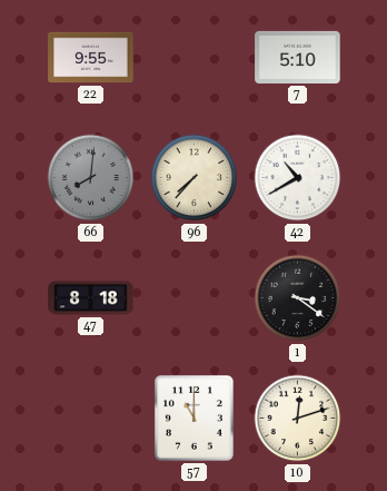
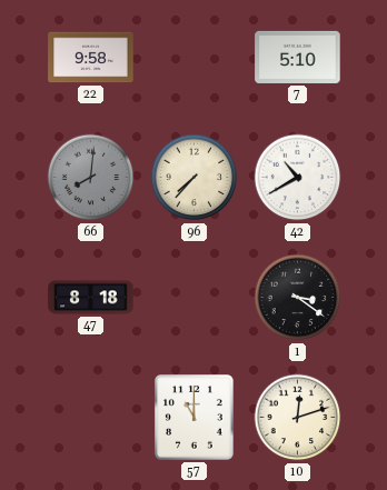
22: 9:55 -> 9:58
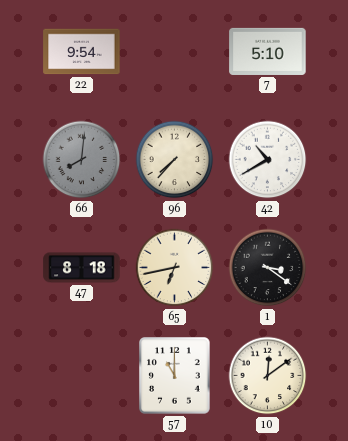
22: 9:58 -> 9:54
65: none -> 6:43
10: 12:12 -> 12:09
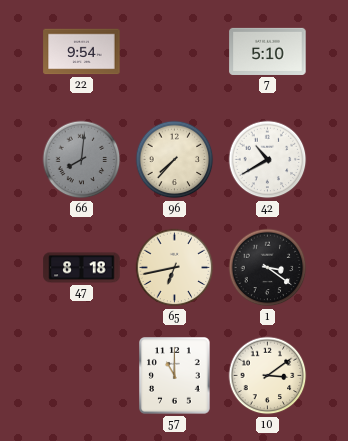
10: 12:09 -> 3:09
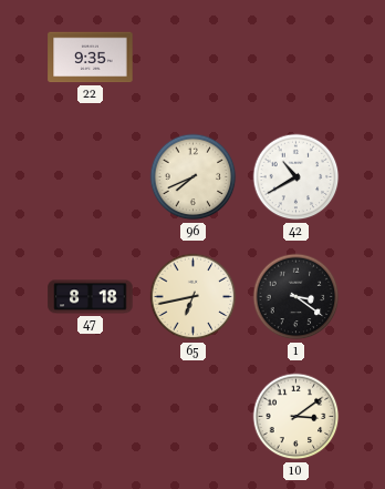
22: 9:54 -> 9:35
7: 5:10 -> none
66: 8:01 -> none
96: 7:37 -> 7:41
57: 11:00 -> none
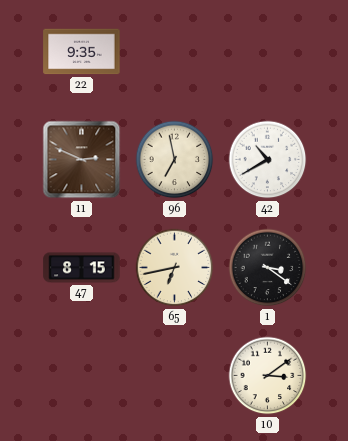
11: none -> 2:49
96: 7:41 -> 6:58
47: 8:18 -> 8:15
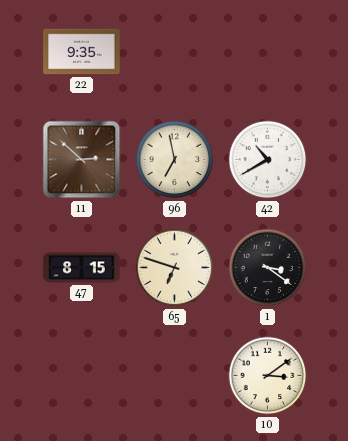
11: 2:49 -> 2:52
65: 6:43 -> 6:48
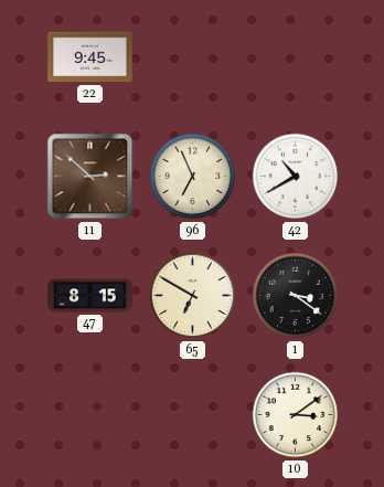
22: 9:35 -> 9:45
96: 6:58 -> 6:56
65: 6:48 -> 6:50
